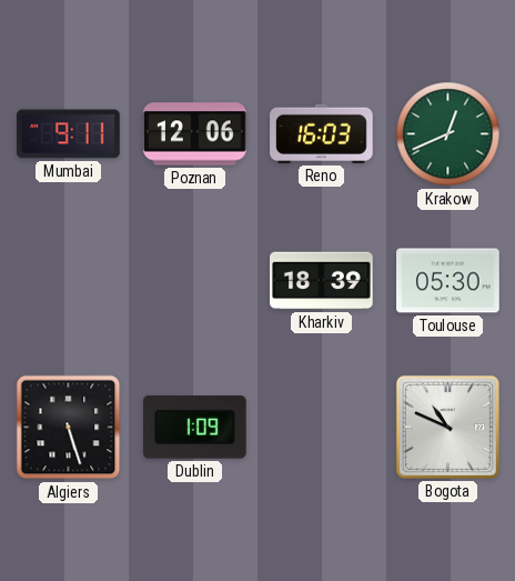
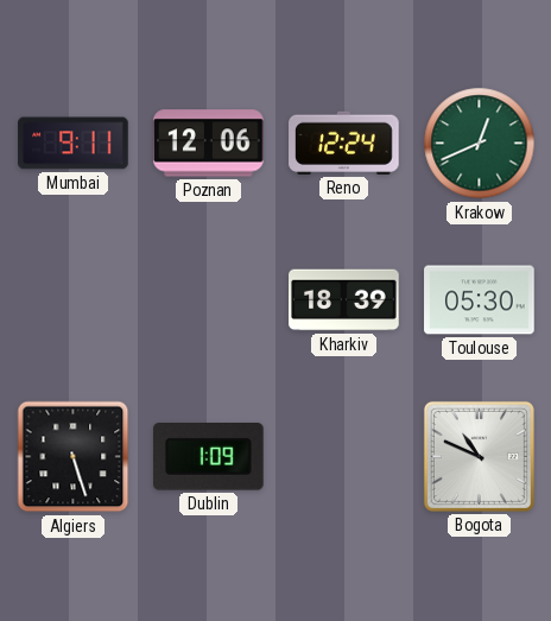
Reno: 16:03 -> 12:24
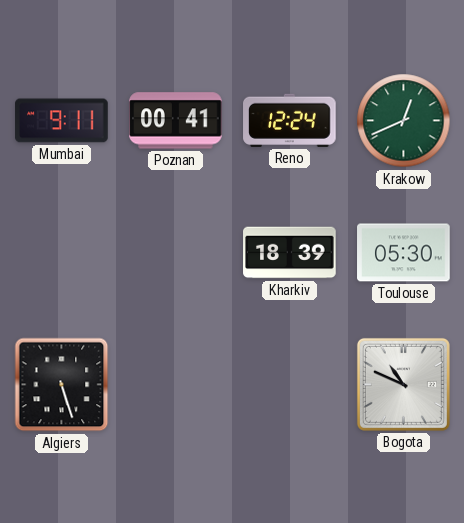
Poznan: 12:06 -> 00:41
Dublin: 1:09 -> none
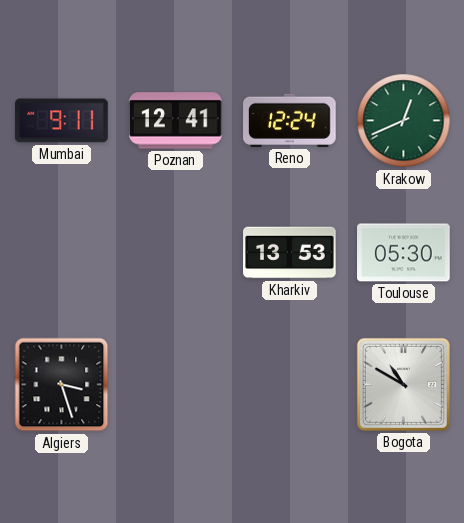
Poznan: 00:41 -> 12:41
Kharkiv: 18:39 -> 13:53
Algiers: 5:27 -> 3:27
Bogota: 10:49 -> 10:50
